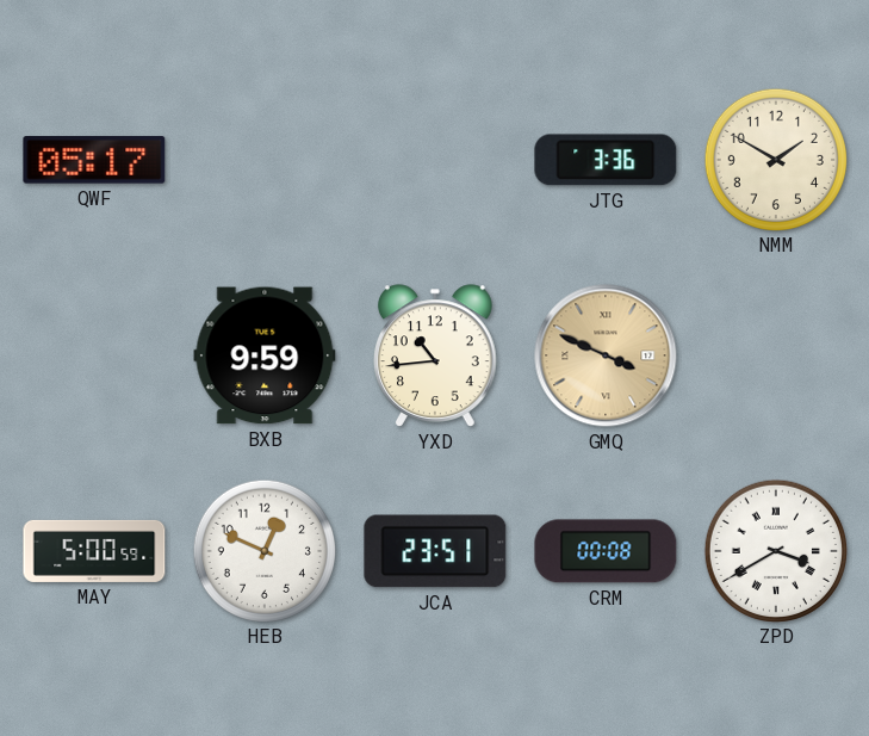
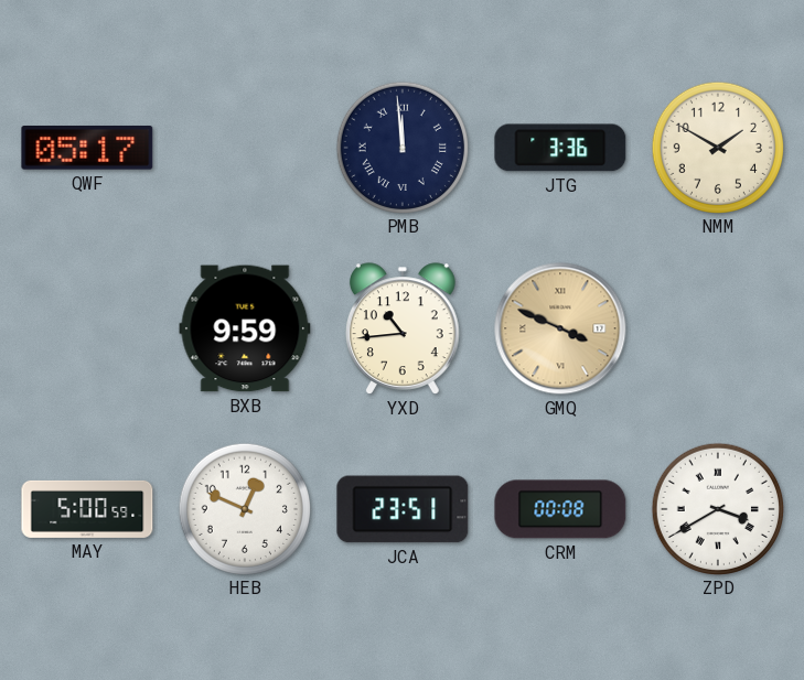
PMB: none -> 11:59
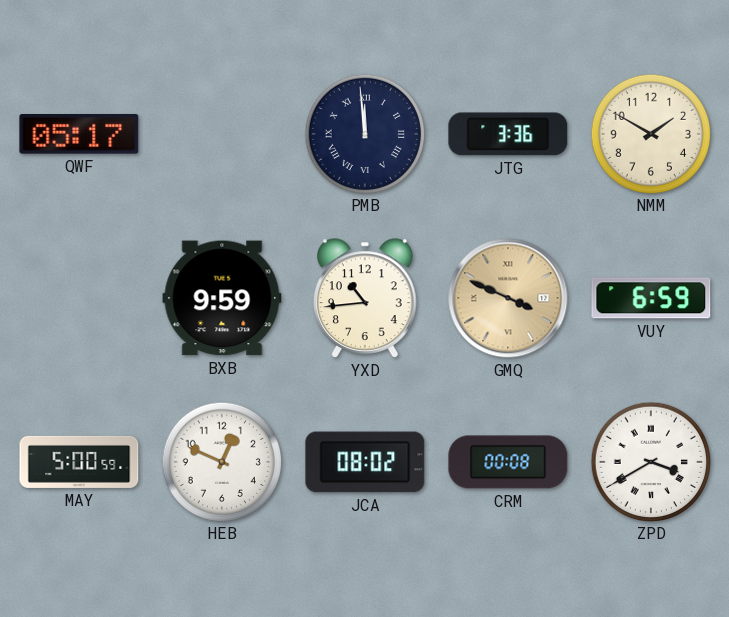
VUY: none -> 6:59
JCA: 23:51 -> 08:02
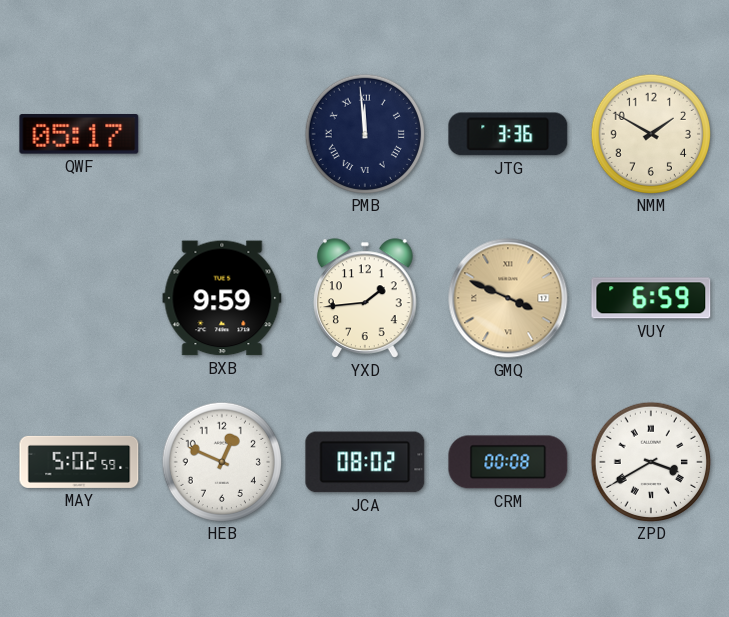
YXD: 10:44 -> 1:44
MAY: 5:00 -> 5:02
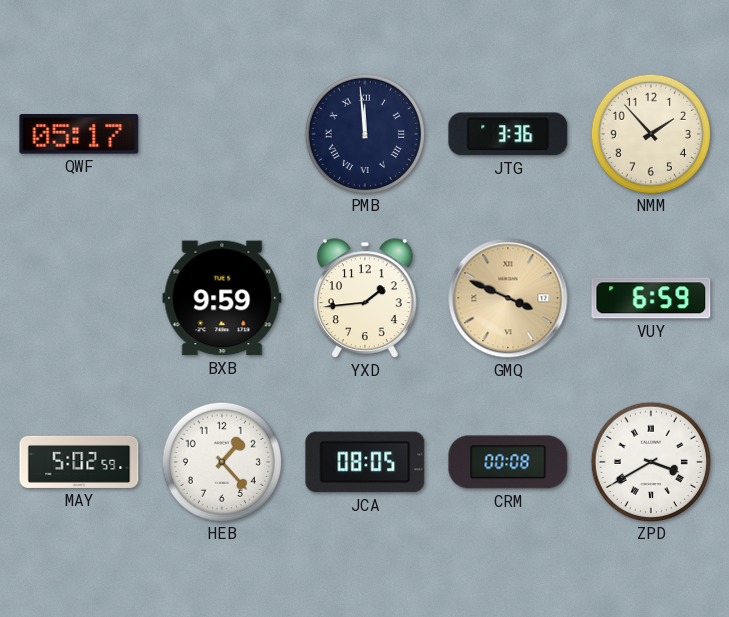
NMM: 1:50 -> 1:53
HEB: 12:49 -> 1:23
JCA: 08:02 -> 08:05
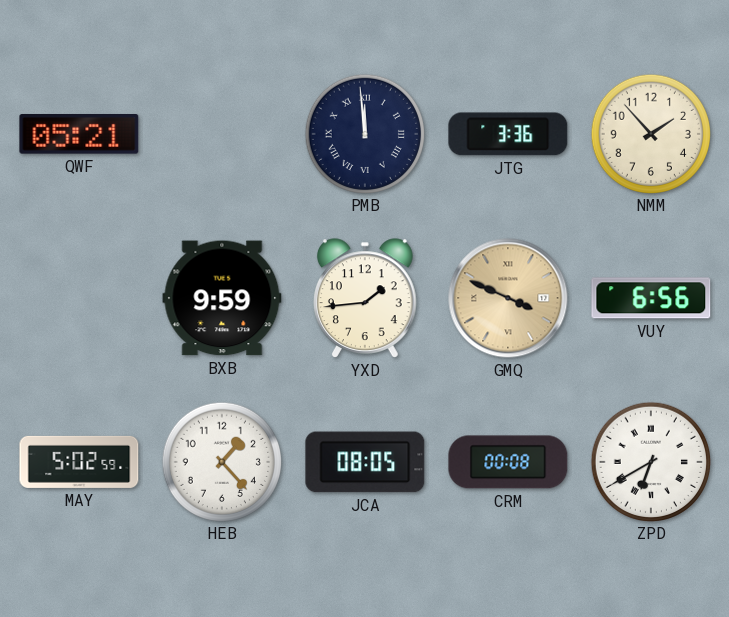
QWF: 05:17 -> 05:21
VUY: 6:59 -> 6:56
ZPD: 3:40 -> 6:40
